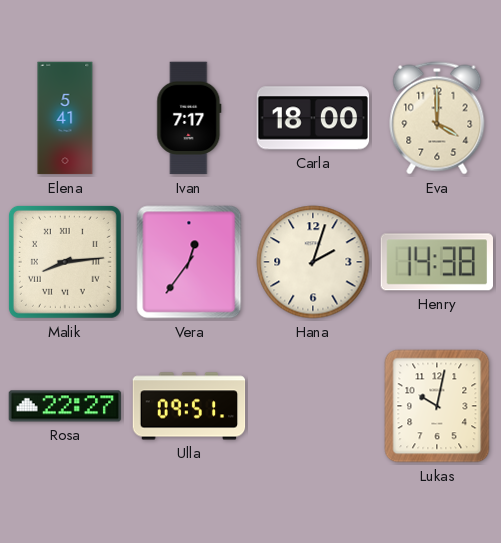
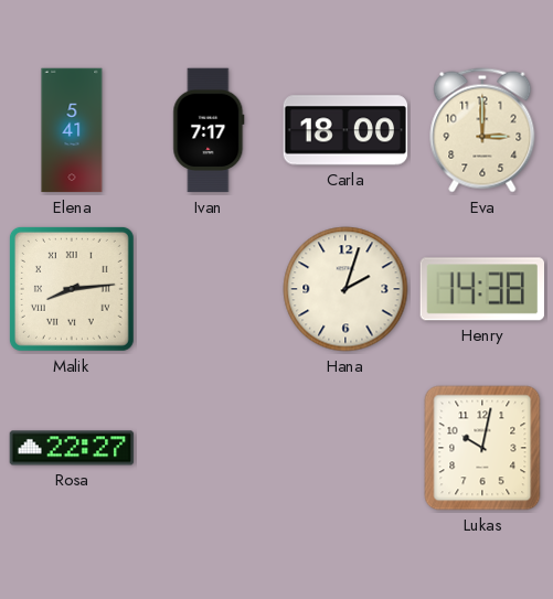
Eva: 4:00 -> 3:00
Vera: 12:36 -> none
Ulla: 09:51 -> none
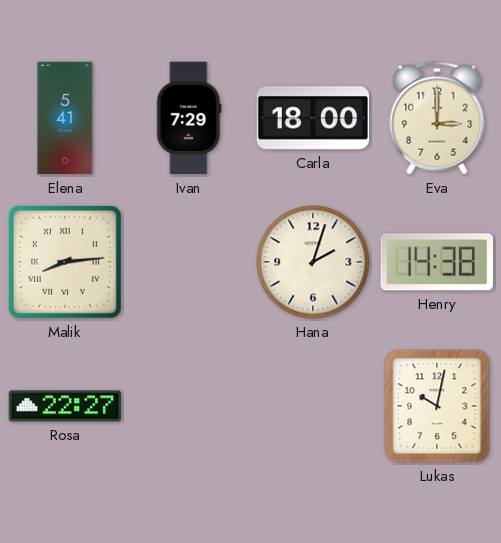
Ivan: 7:17 -> 7:29
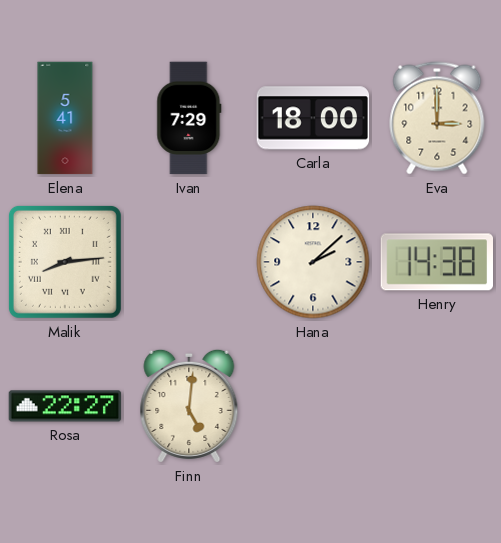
Hana: 2:03 -> 2:08
Finn: none -> 5:01
Lukas: 10:02 -> none
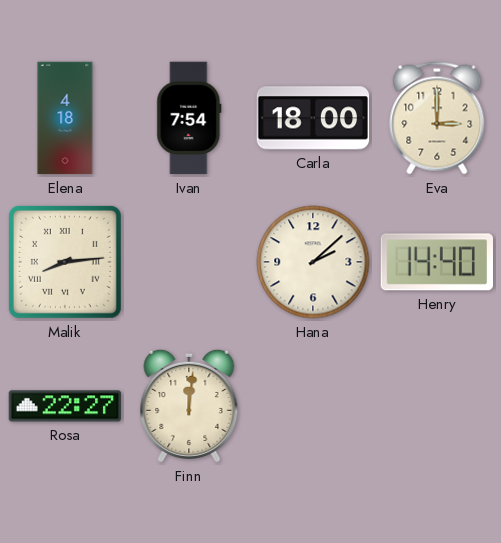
Elena: 5:41 -> 4:18
Ivan: 7:29 -> 7:54
Henry: 14:38 -> 14:40
Finn: 5:01 -> 12:01
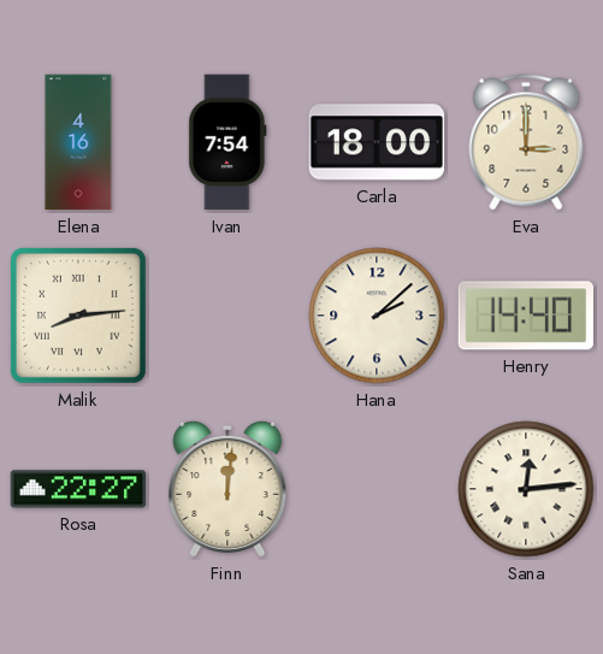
Elena: 4:18 -> 4:16
Sana: none -> 12:14
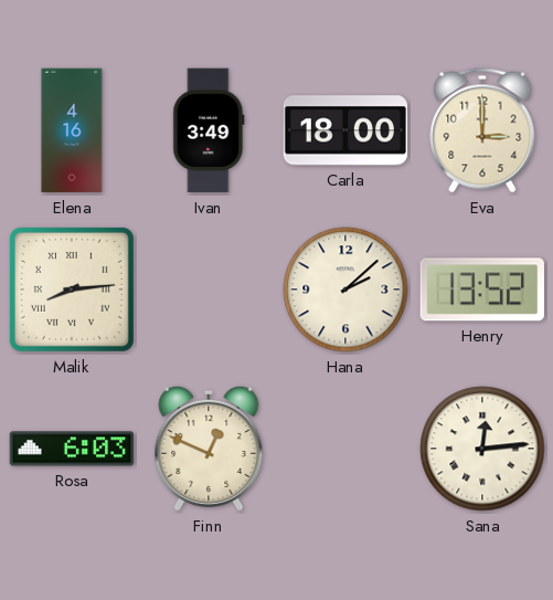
Ivan: 7:54 -> 3:49
Henry: 14:40 -> 13:52
Rosa: 22:27 -> 6:03
Finn: 12:01 -> 12:49
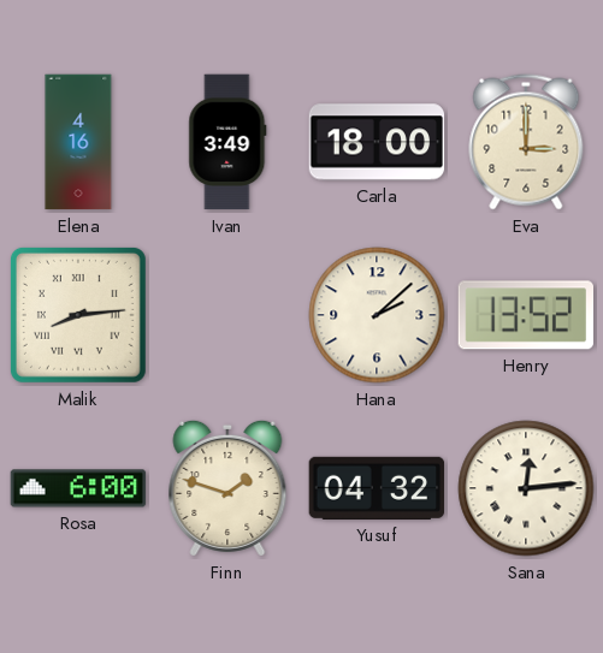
Rosa: 6:03 -> 6:00
Finn: 12:49 -> 1:48
Yusuf: none -> 04:32
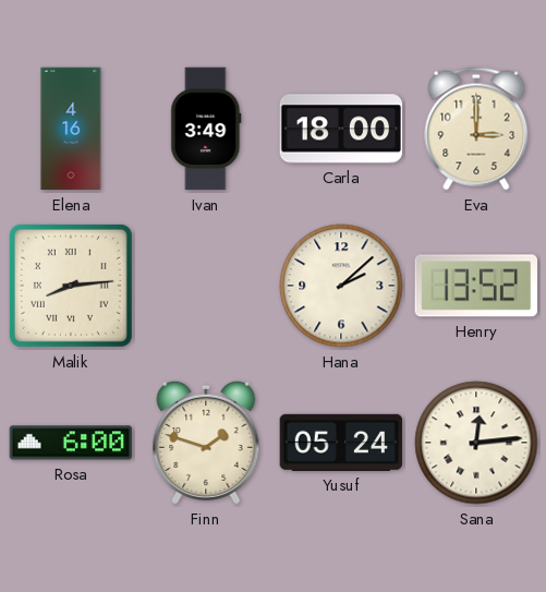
Yusuf: 04:32 -> 05:24
